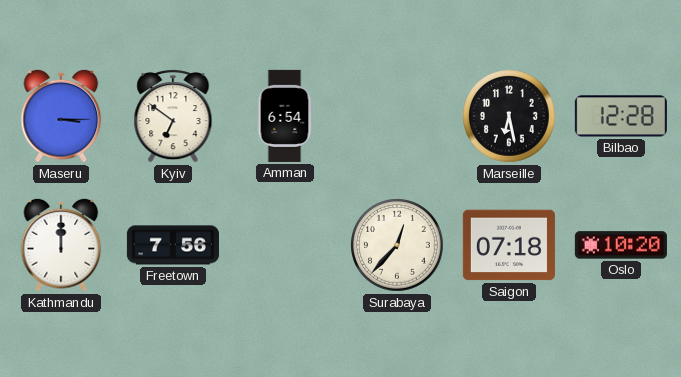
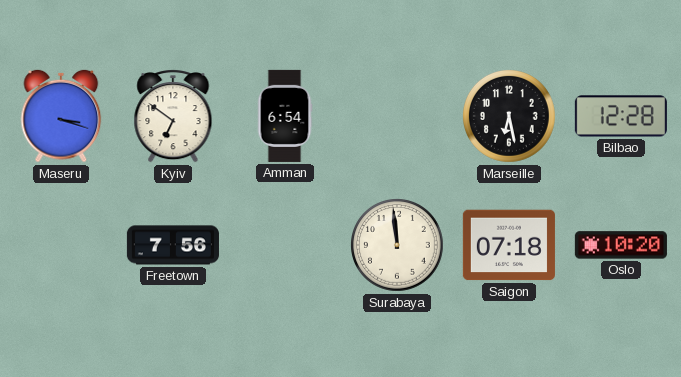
Maseru: 3:15 -> 3:18
Kathmandu: 12:00 -> none
Surabaya: 12:37 -> 11:59
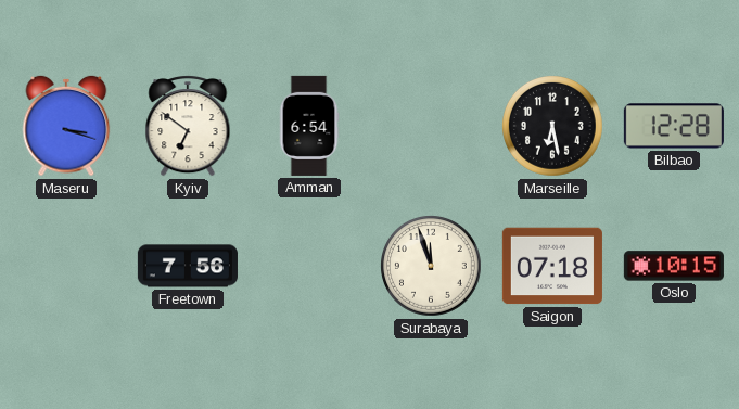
Surabaya: 11:59 -> 11:57
Oslo: 10:20 -> 10:15
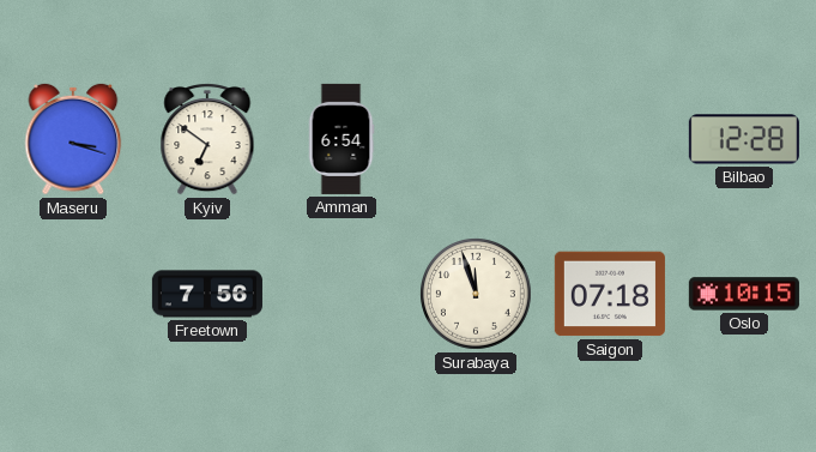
Marseille: 6:28 -> none
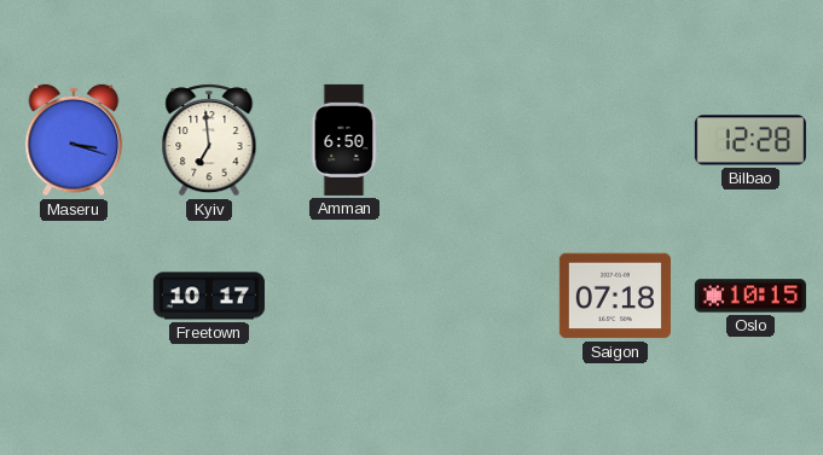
Kyiv: 6:51 -> 6:59
Amman: 6:54 -> 6:50
Freetown: 7:56 -> 10:17
Surabaya: 11:57 -> none
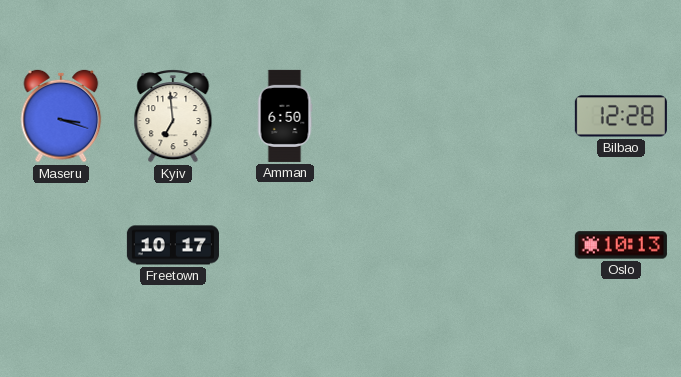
Saigon: 07:18 -> none
Oslo: 10:15 -> 10:13
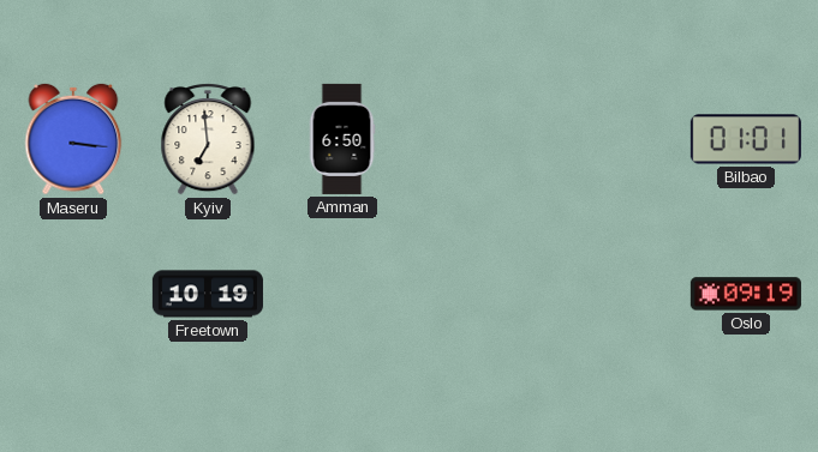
Maseru: 3:18 -> 3:16
Bilbao: 12:28 -> 01:01
Freetown: 10:17 -> 10:19
Oslo: 10:13 -> 09:19
